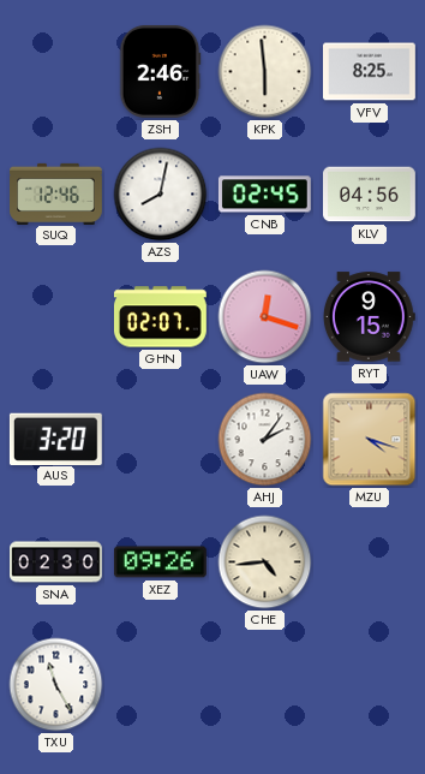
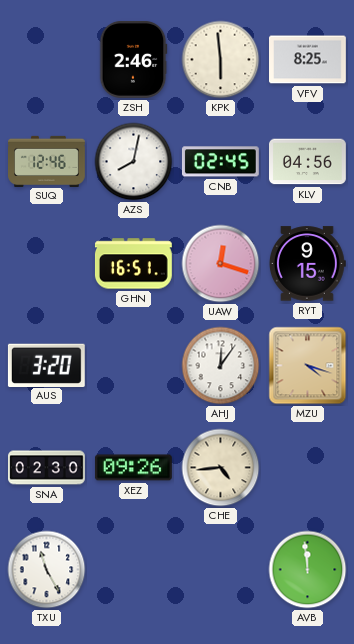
GHN: 02:07 -> 16:51
AHJ: 2:06 -> 12:06
AVB: none -> 11:59
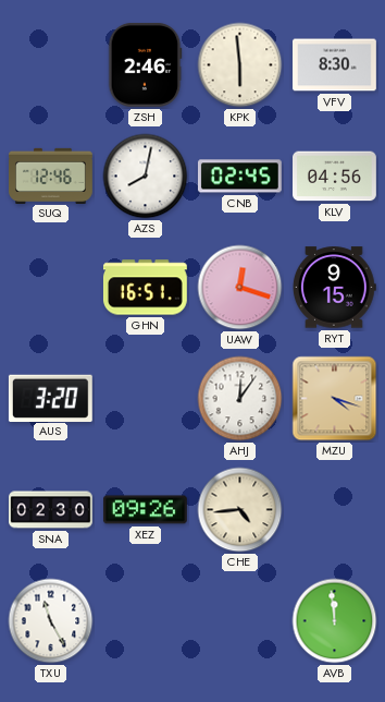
VFV: 8:25 -> 8:30
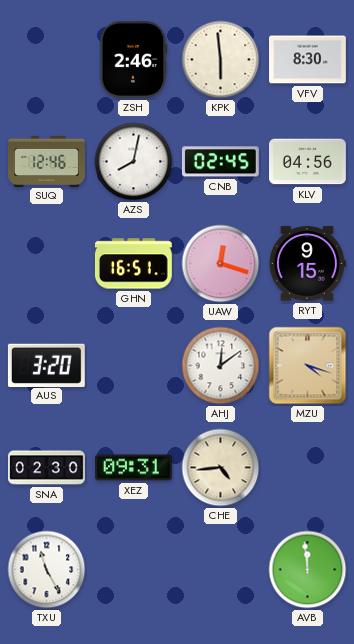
AHJ: 12:06 -> 12:09
XEZ: 09:26 -> 09:31
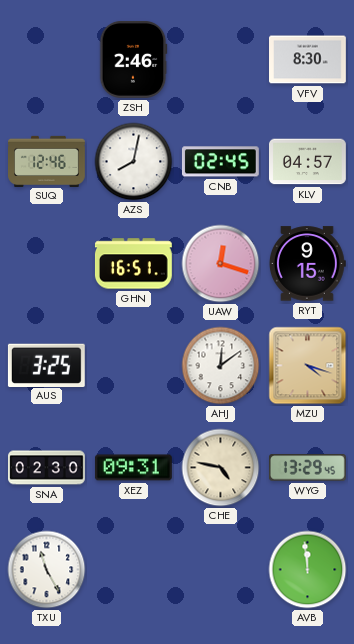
KPK: 5:59 -> none
KLV: 04:56 -> 04:57
AUS: 3:20 -> 3:25
CHE: 4:44 -> 4:47
WYG: none -> 13:29
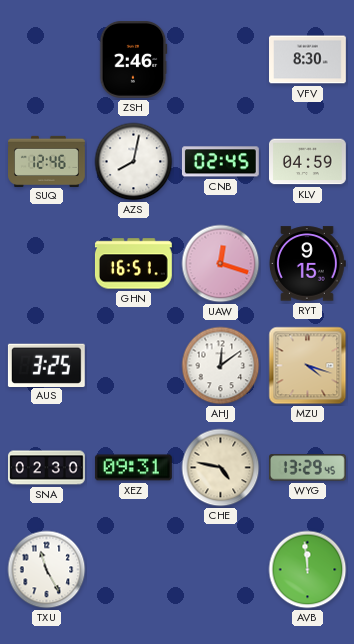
KLV: 04:57 -> 04:59
